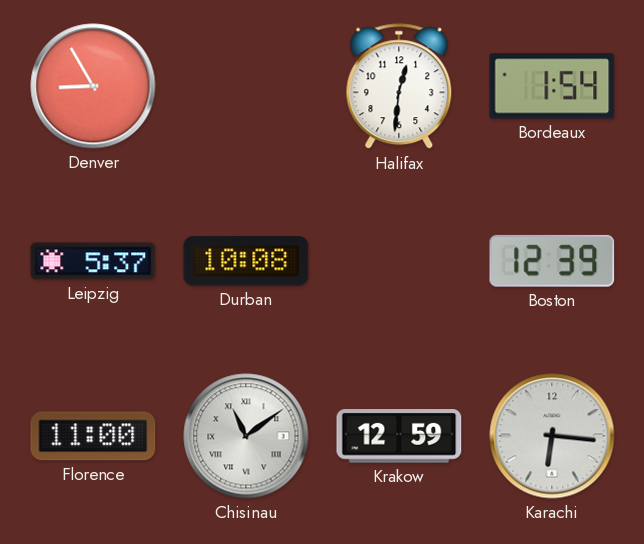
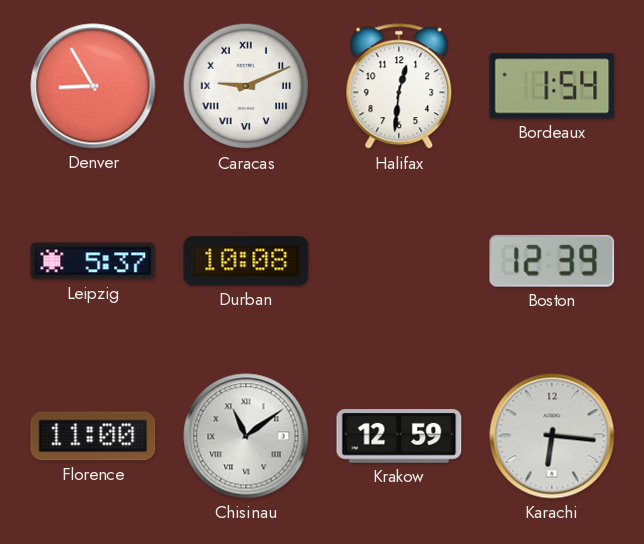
Caracas: none -> 9:11
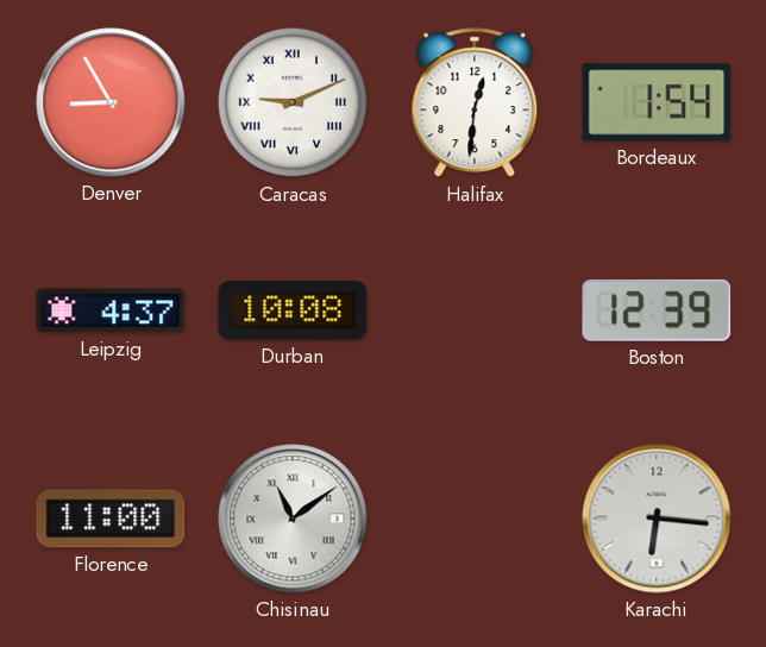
Leipzig: 5:37 -> 4:37
Krakow: 12:59 -> none
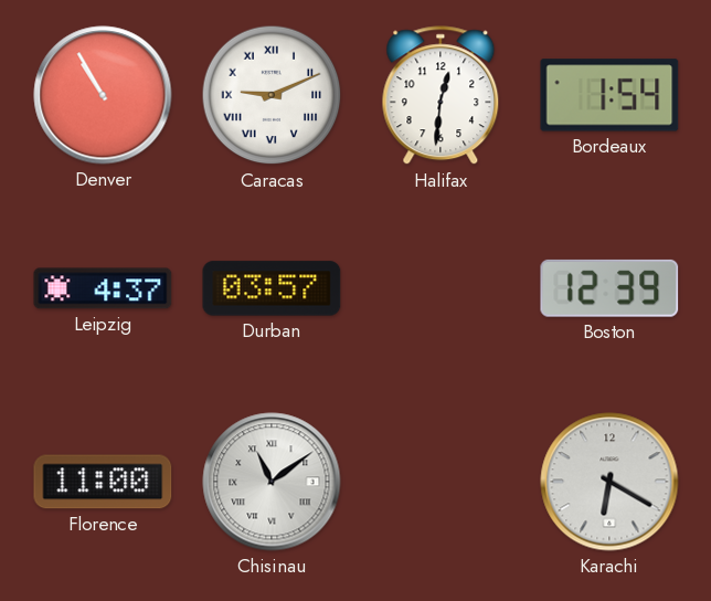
Denver: 8:55 -> 10:55
Durban: 10:08 -> 03:57
Karachi: 6:16 -> 6:20
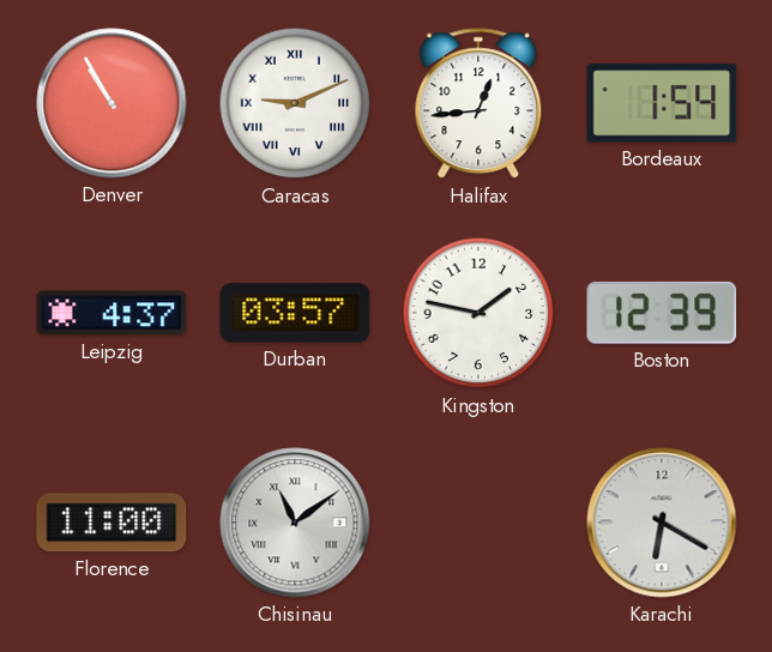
Halifax: 12:31 -> 12:44
Kingston: none -> 1:47
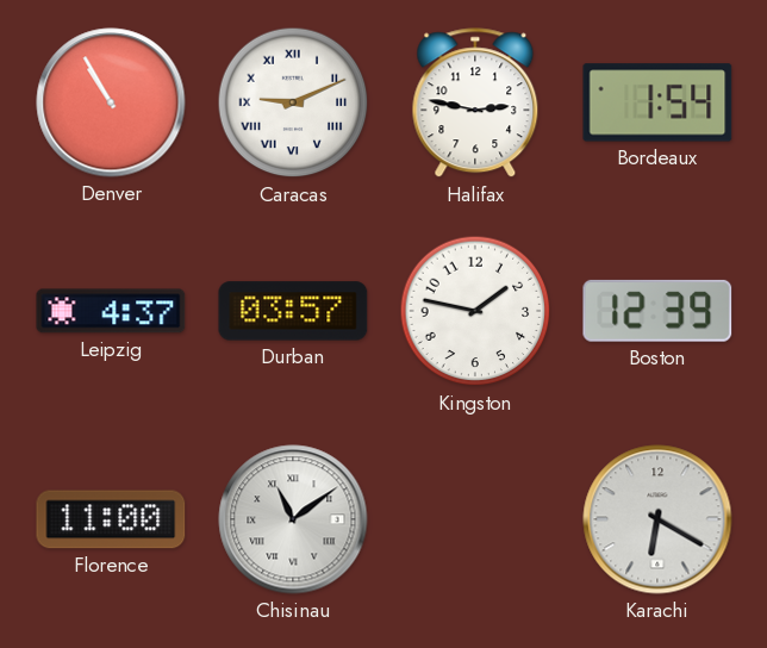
Halifax: 12:44 -> 2:47
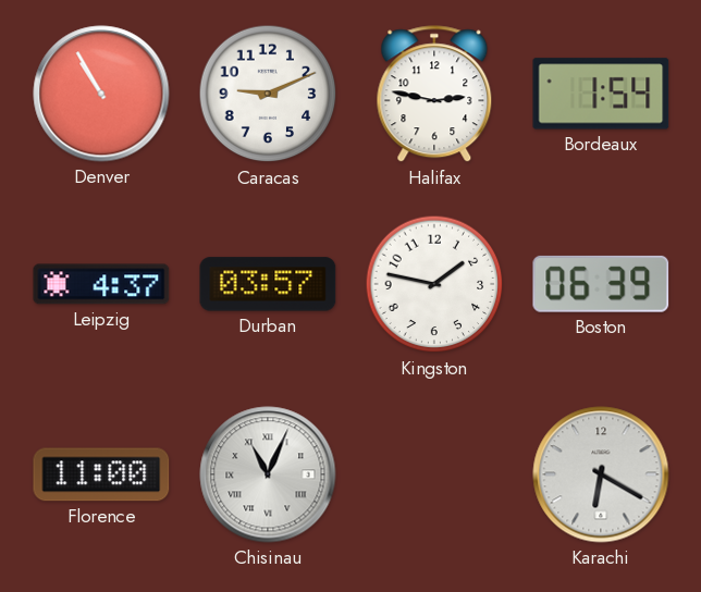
Caracas numerals: Roman -> Arabic
Boston: 12:39 -> 06:39
Chisinau: 11:09 -> 11:04
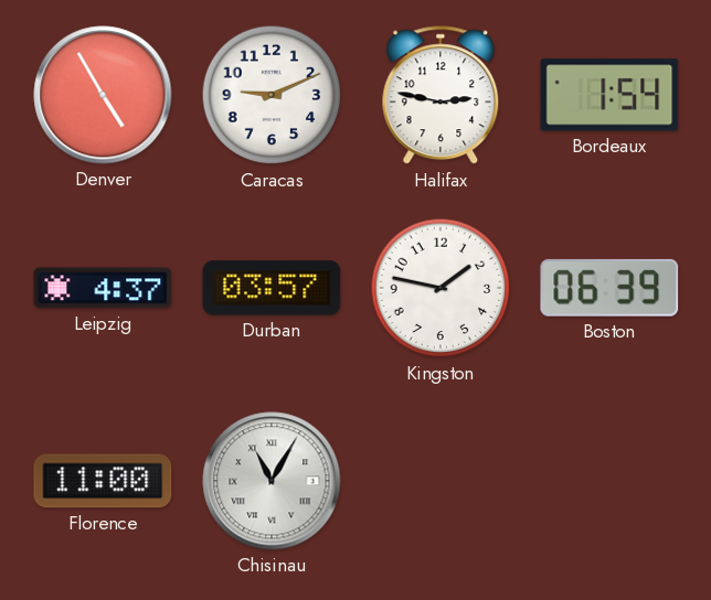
Denver: 10:55 -> 4:55
Chisinau: 11:04 -> 11:05
Karachi: 6:20 -> none
